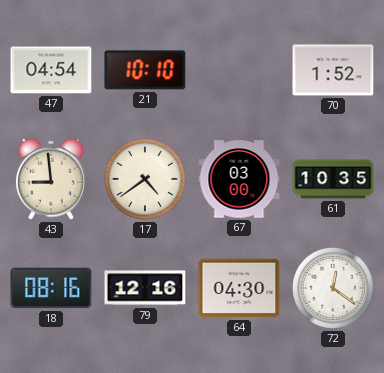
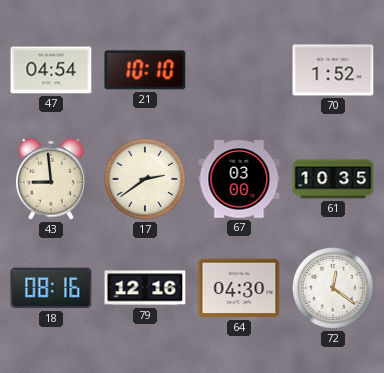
17: 4:39 -> 2:39
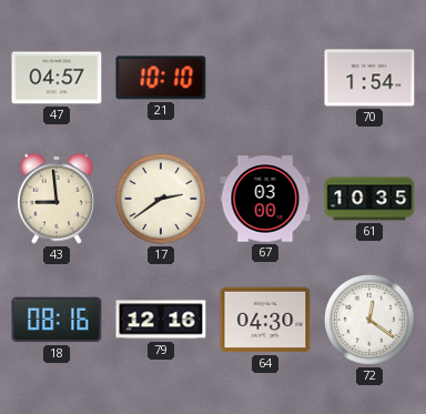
47: 04:54 -> 04:57
70: 1:52 -> 1:54
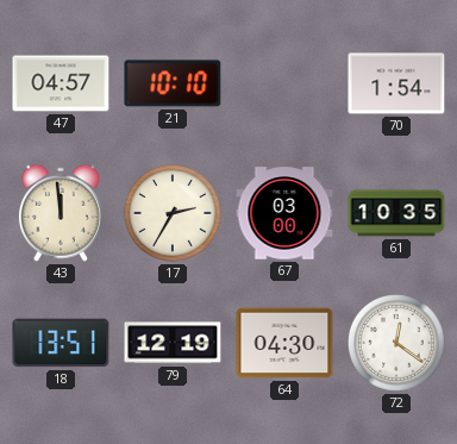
43: 8:59 -> 11:59
17: 2:39 -> 2:35
18: 08:16 -> 13:51
79: 12:16 -> 12:19
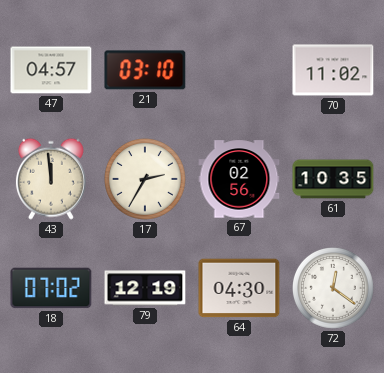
21: 10:10 -> 03:10
70: 1:54 -> 11:02
67: 03:00 -> 02:56
18: 13:51 -> 07:02
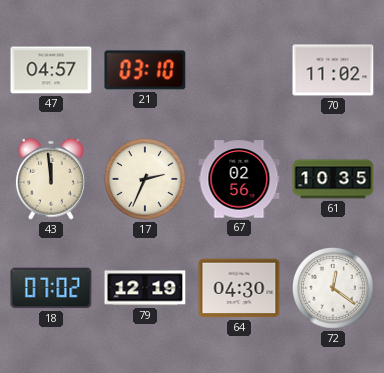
17: 2:35 -> 2:34
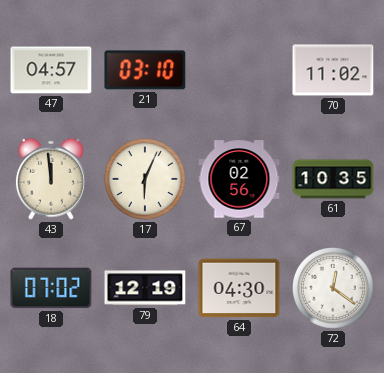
17: 2:34 -> 6:04
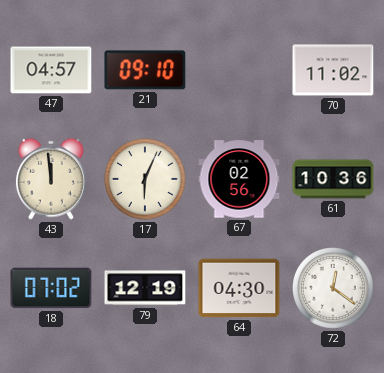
21: 03:10 -> 09:10
61: 10:35 -> 10:36
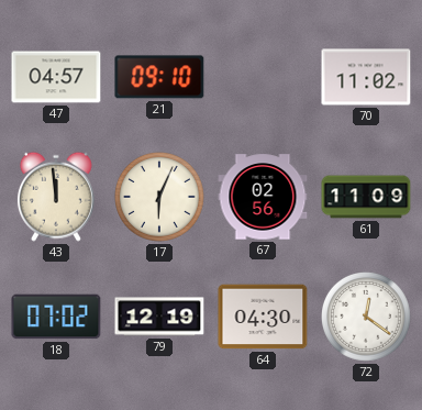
61: 10:36 -> 11:09
